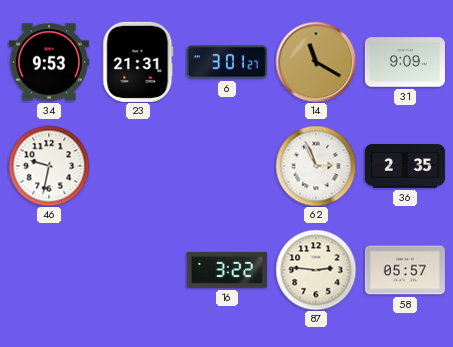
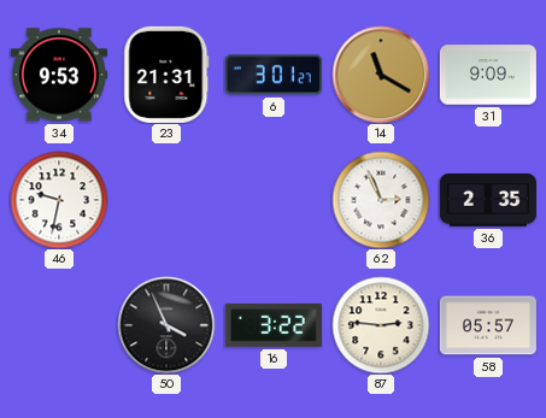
50: none -> 3:56
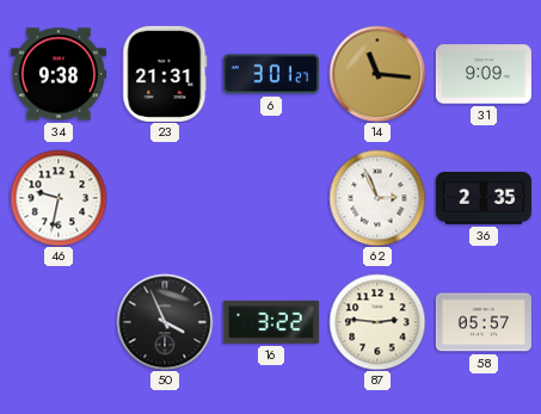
34: 9:53 -> 9:38
14: 11:20 -> 11:16
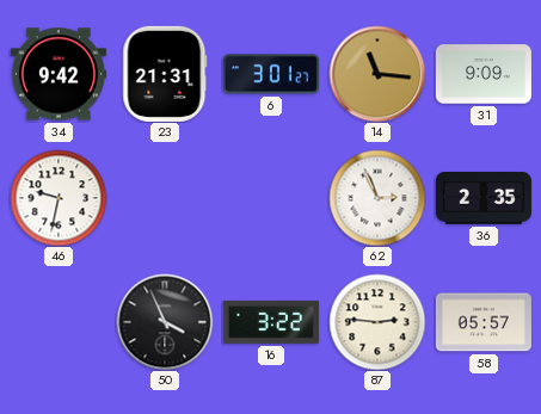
34: 9:38 -> 9:42
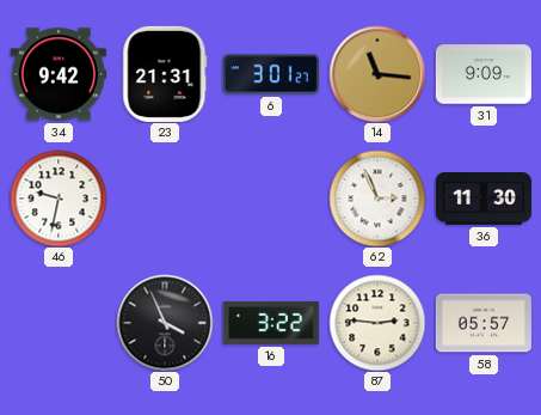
36: 2:35 -> 11:30
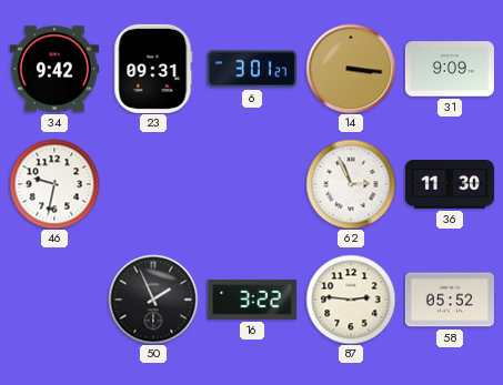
23: 21:31 -> 09:31
14: 11:16 -> 3:16
50: 3:56 -> 1:56
58: 05:57 -> 05:52
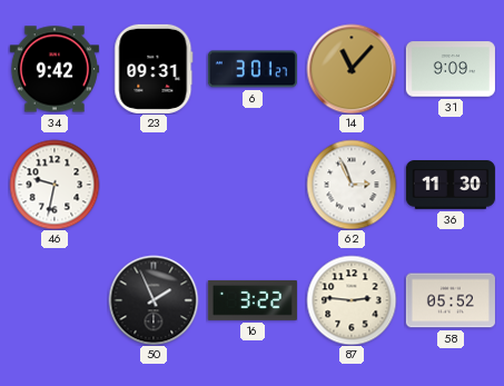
14: 3:16 -> 11:07
